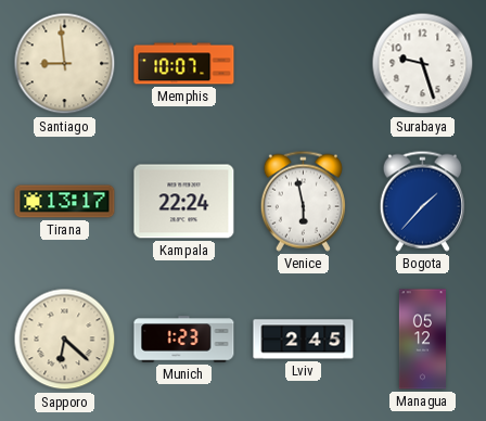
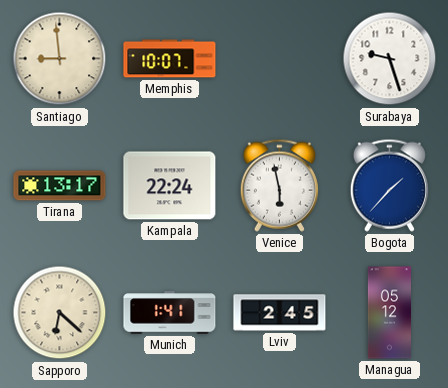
Munich: 1:23 -> 1:41
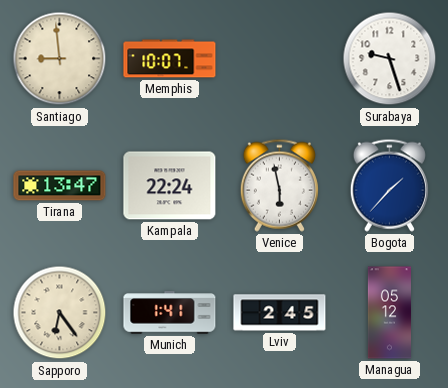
Tirana: 13:17 -> 13:47
Sapporo: 6:22 -> 6:24
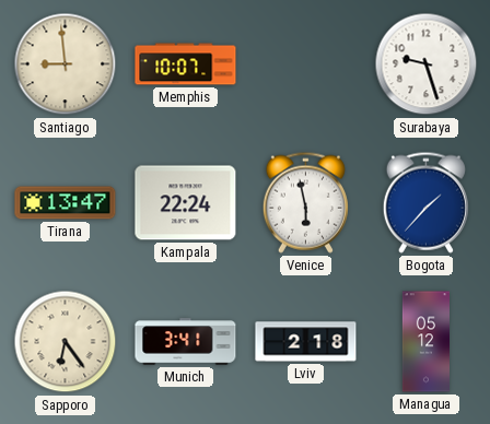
Munich: 1:41 -> 3:41
Lviv: 2:45 -> 2:18
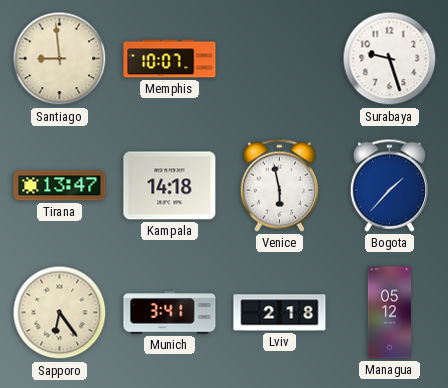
Kampala: 22:24 -> 14:18
